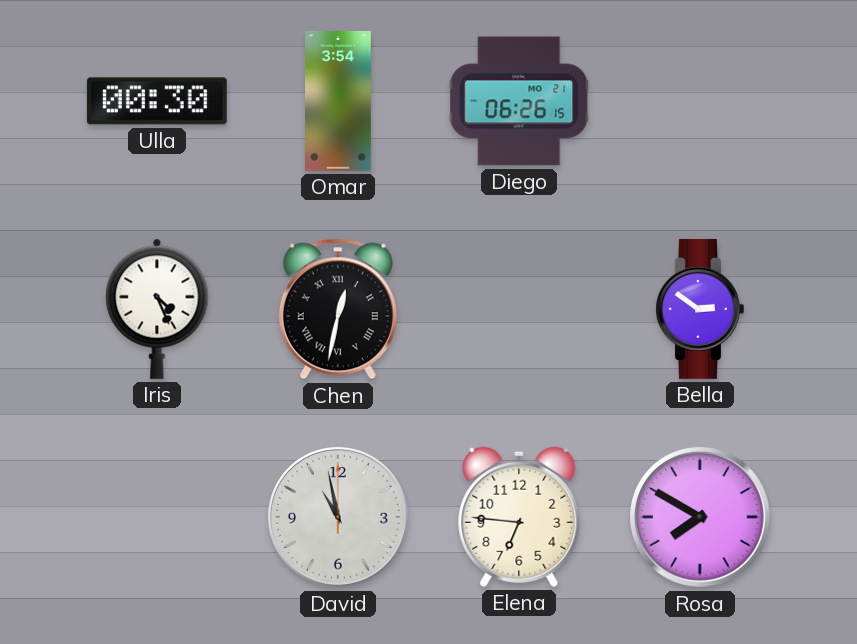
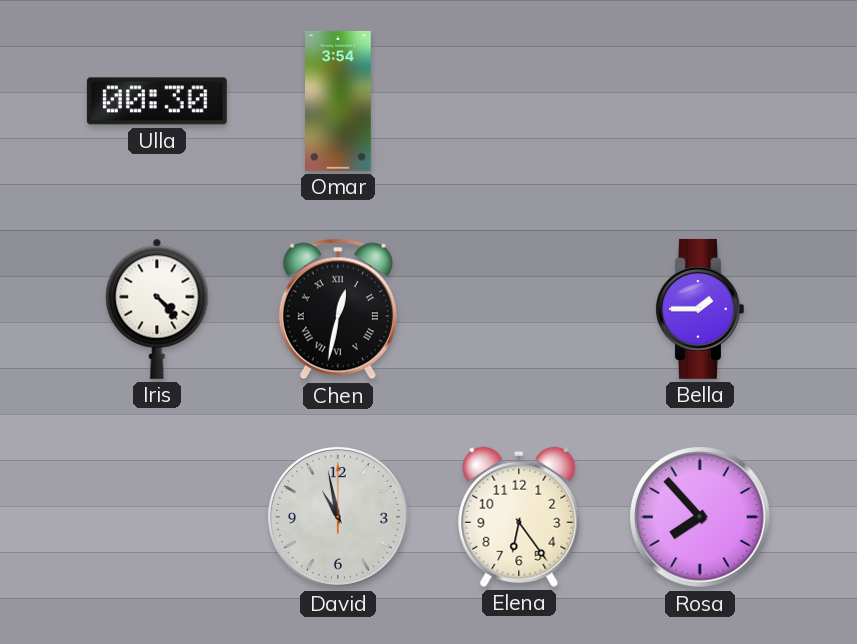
Diego: 06:26 -> none
Iris: 4:26 -> 4:23
Bella: 2:51 -> 1:45
Elena: 6:46 -> 6:24
Rosa: 7:50 -> 7:53
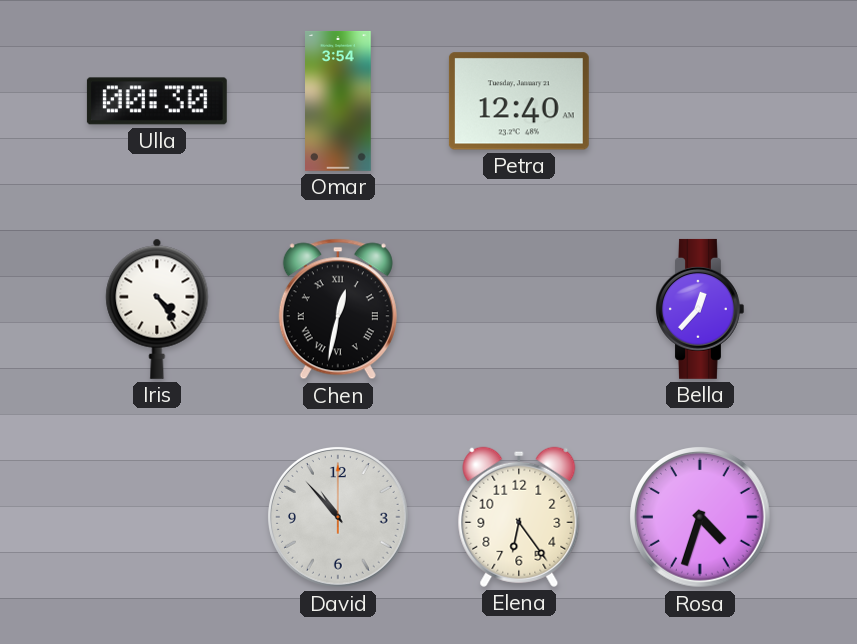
Petra: none -> 12:40
Iris: 4:23 -> 4:24
Bella: 1:45 -> 12:37
David: 10:58 -> 10:53
Rosa: 7:53 -> 4:33
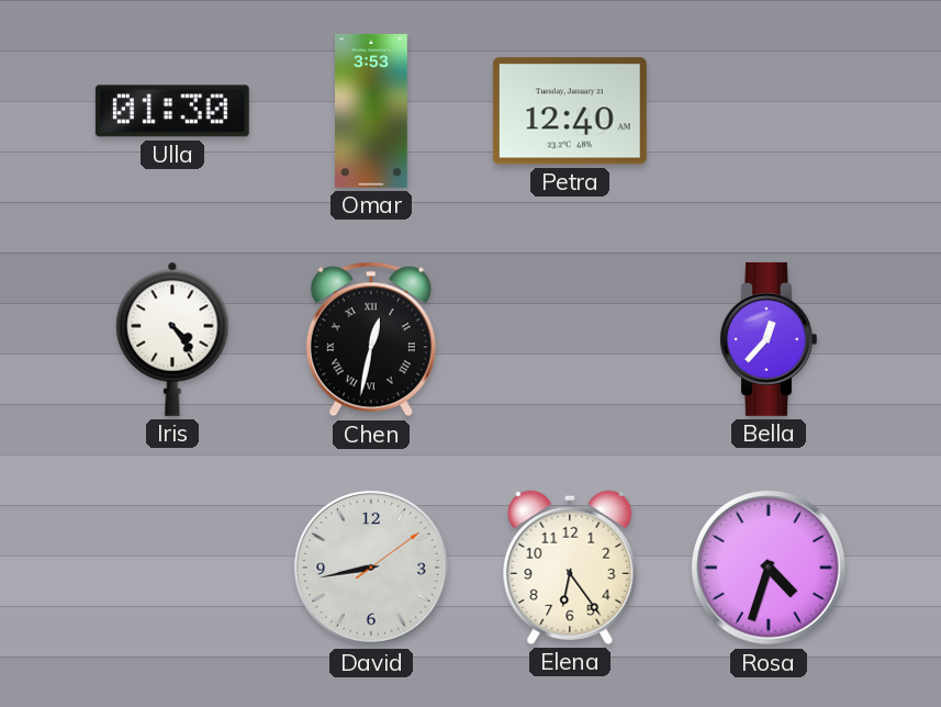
Ulla: 00:30 -> 01:30
Omar: 3:54 -> 3:53
David: 10:53 -> 8:43
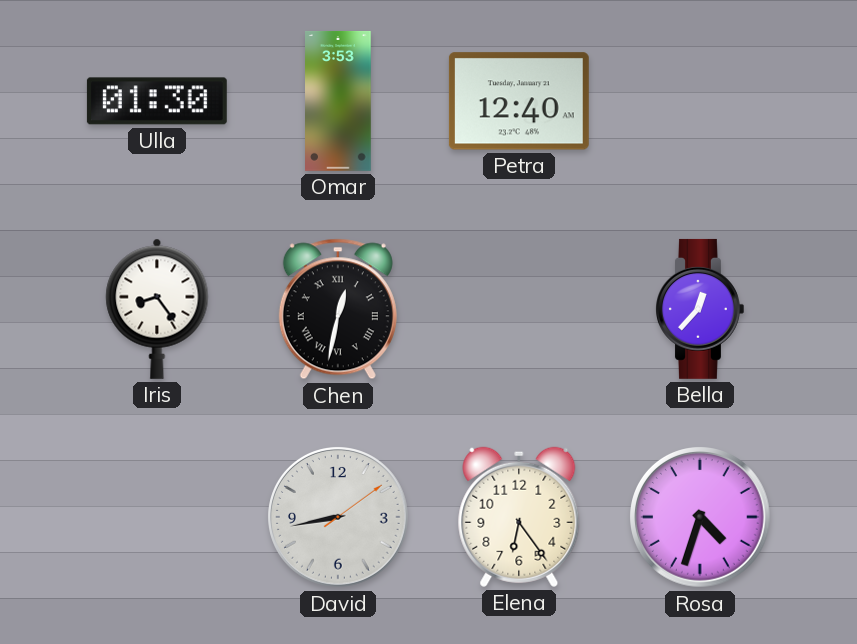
Iris: 4:24 -> 8:24
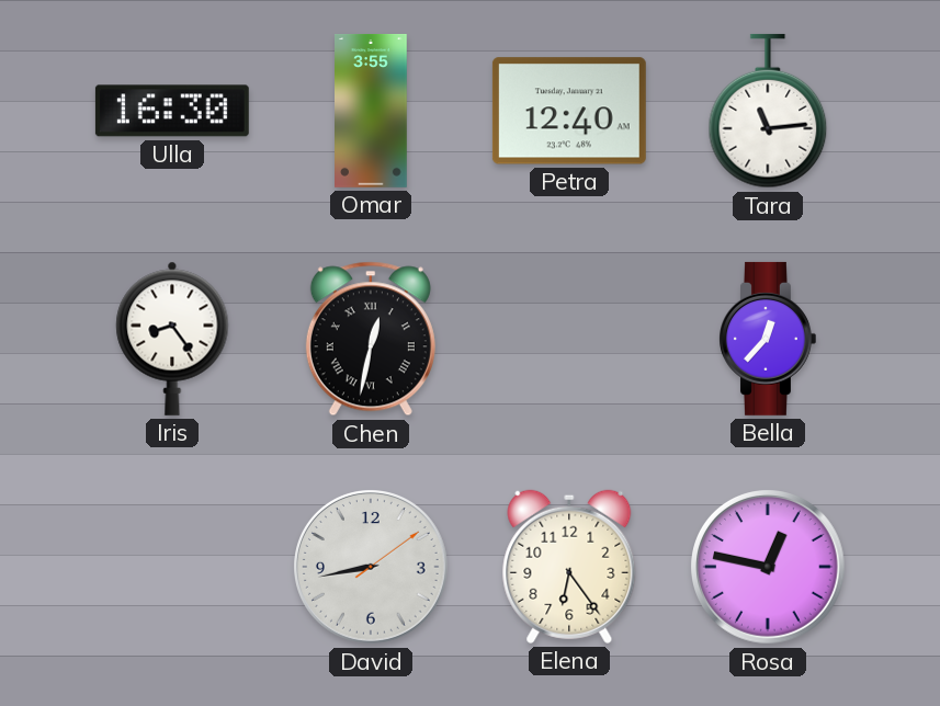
Ulla: 01:30 -> 16:30
Omar: 3:53 -> 3:55
Tara: none -> 11:14
Rosa: 4:33 -> 12:47
